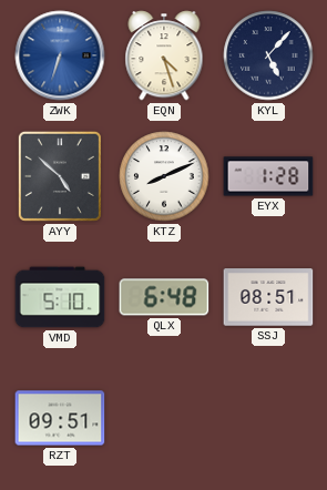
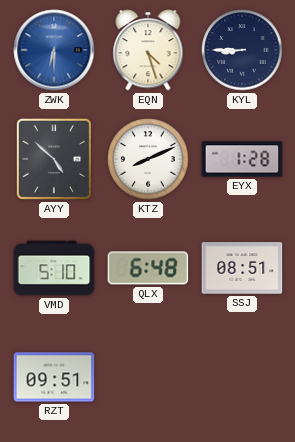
ZWK: 6:33 -> 6:30
KYL: 5:07 -> 8:45
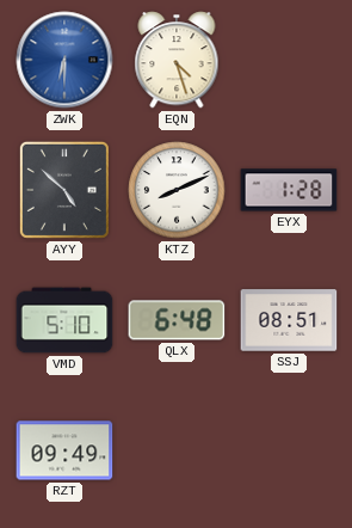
KYL: 8:45 -> none
RZT: 09:51 -> 09:49
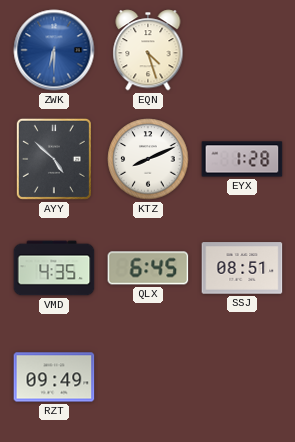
VMD: 5:10 -> 4:35
QLX: 6:48 -> 6:45
